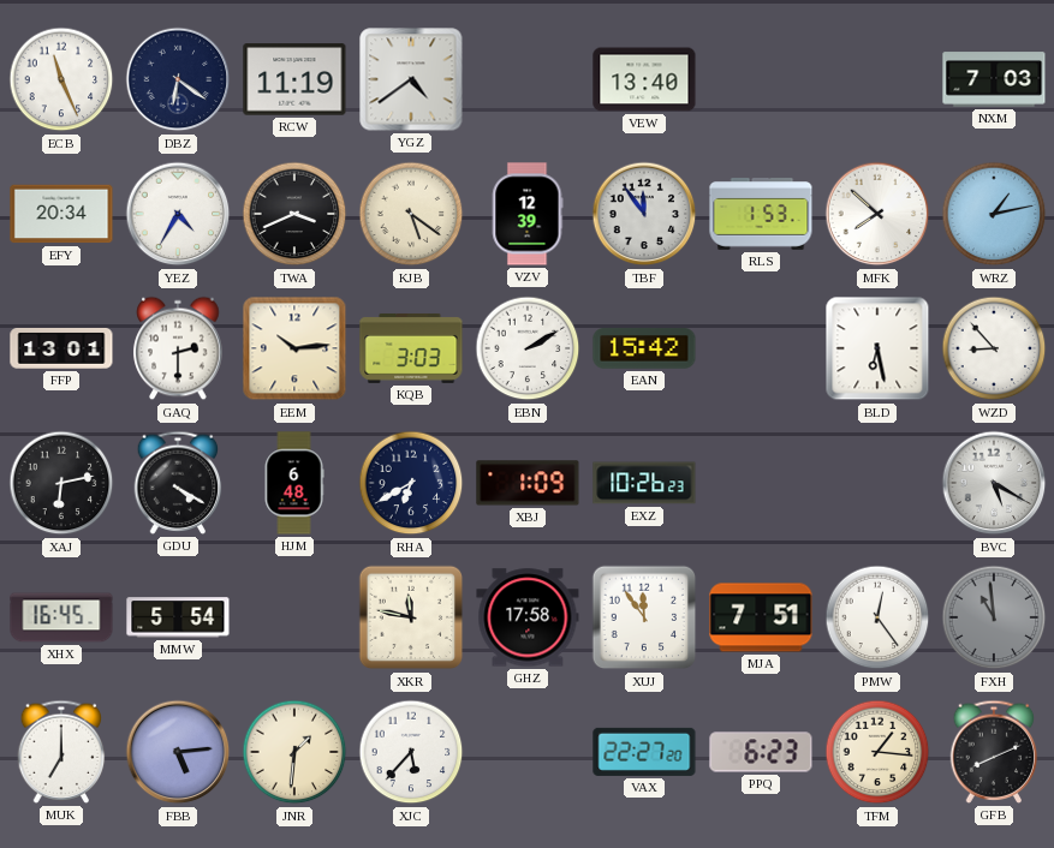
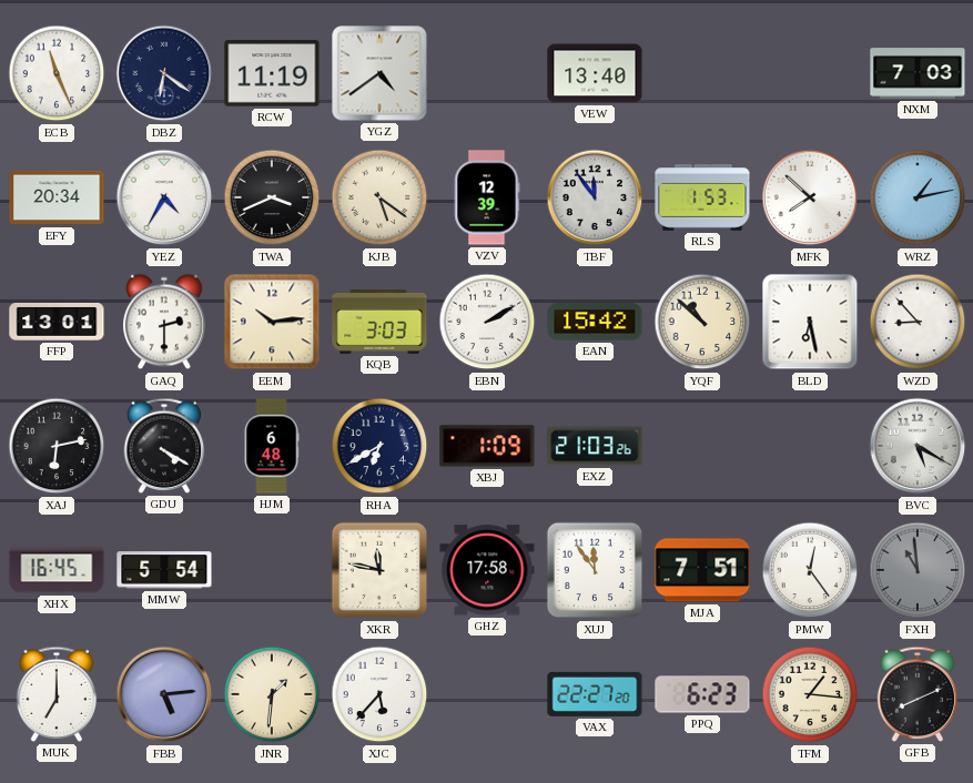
YQF: none -> 10:52
EXZ: 10:26 -> 21:03
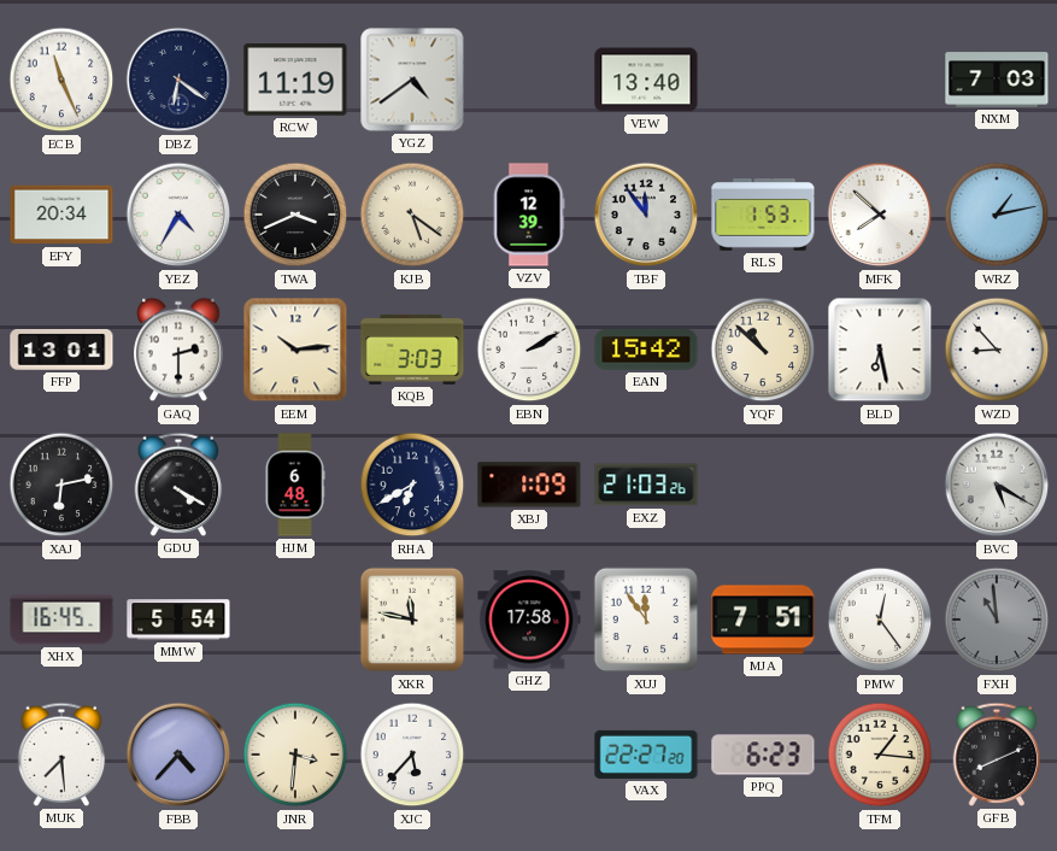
MUK: 7:00 -> 7:29
FBB: 5:14 -> 4:37
JNR: 1:31 -> 3:31
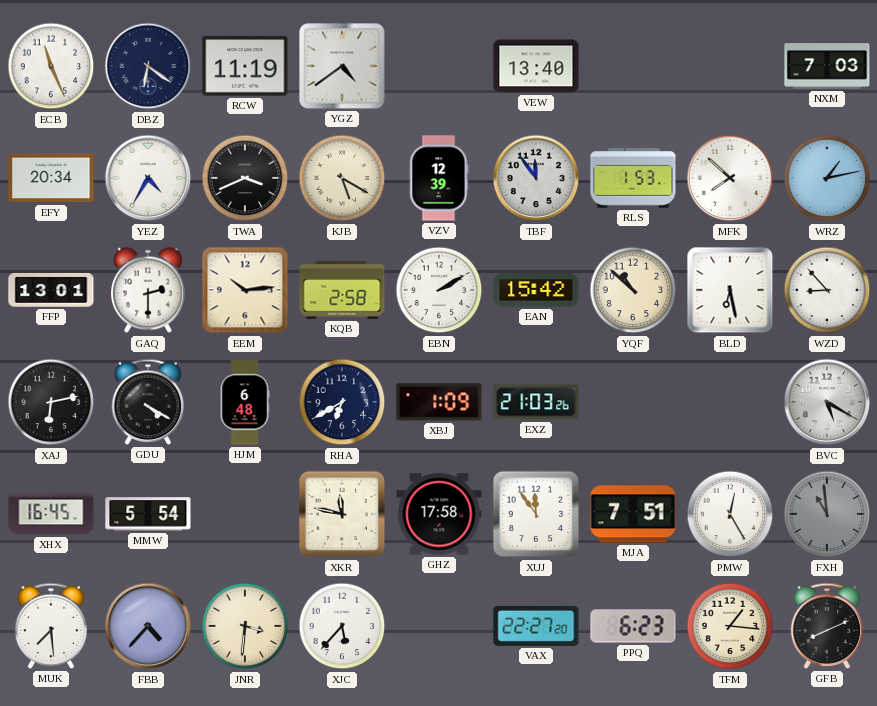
KJB: 5:21 -> 5:20
KQB: 3:03 -> 2:58
PMW: 12:24 -> 12:25
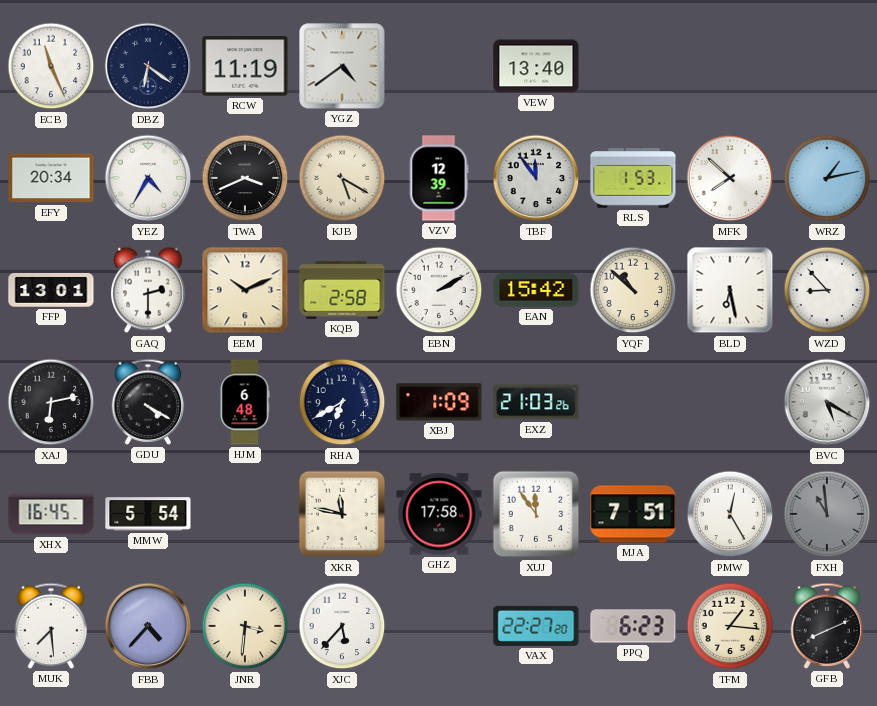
NXM: 7:03 -> none
EEM: 10:14 -> 10:11
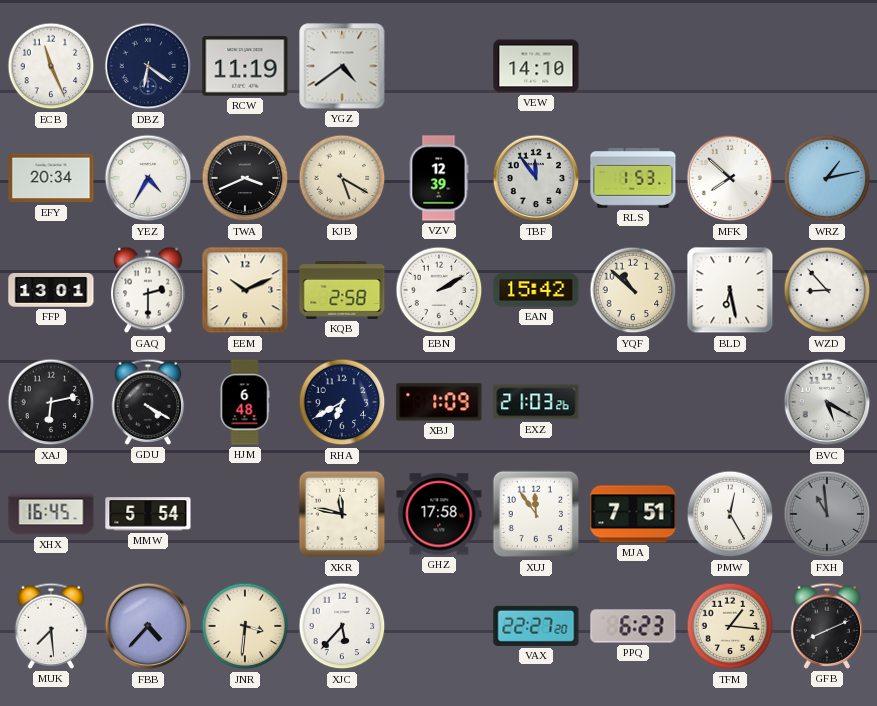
VEW: 13:40 -> 14:10
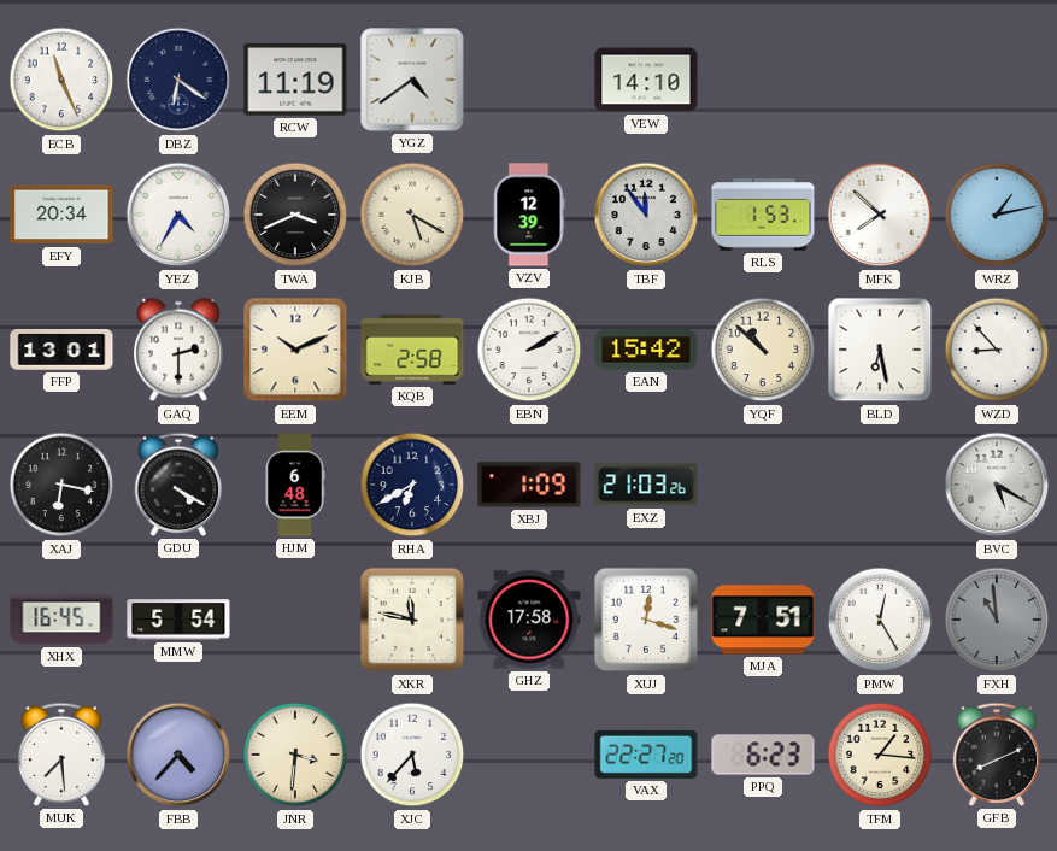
XAJ: 6:13 -> 6:17
XUJ: 11:54 -> 12:18
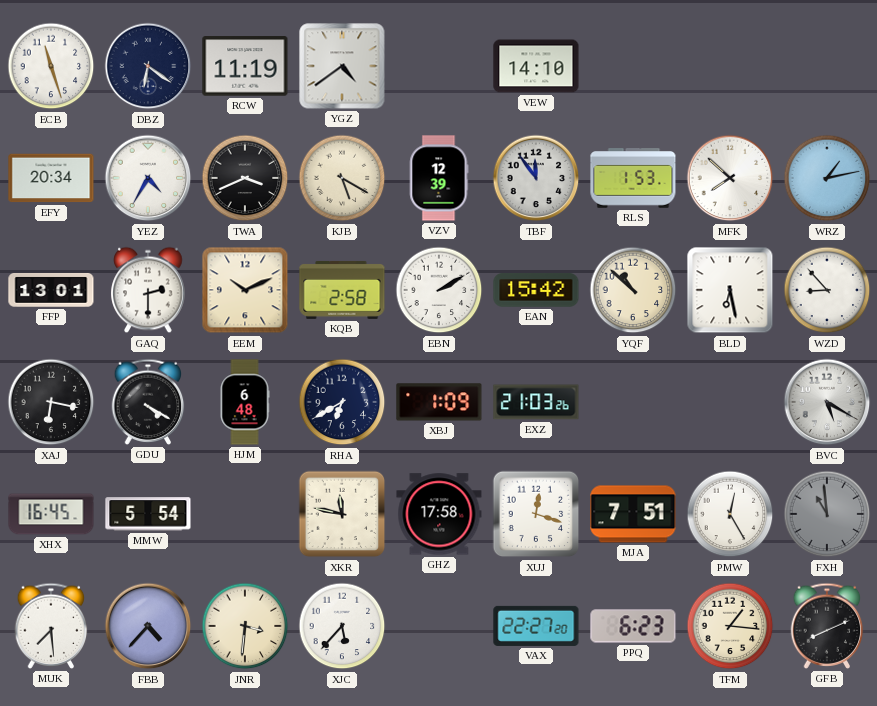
ECB: 11:26 -> 11:27
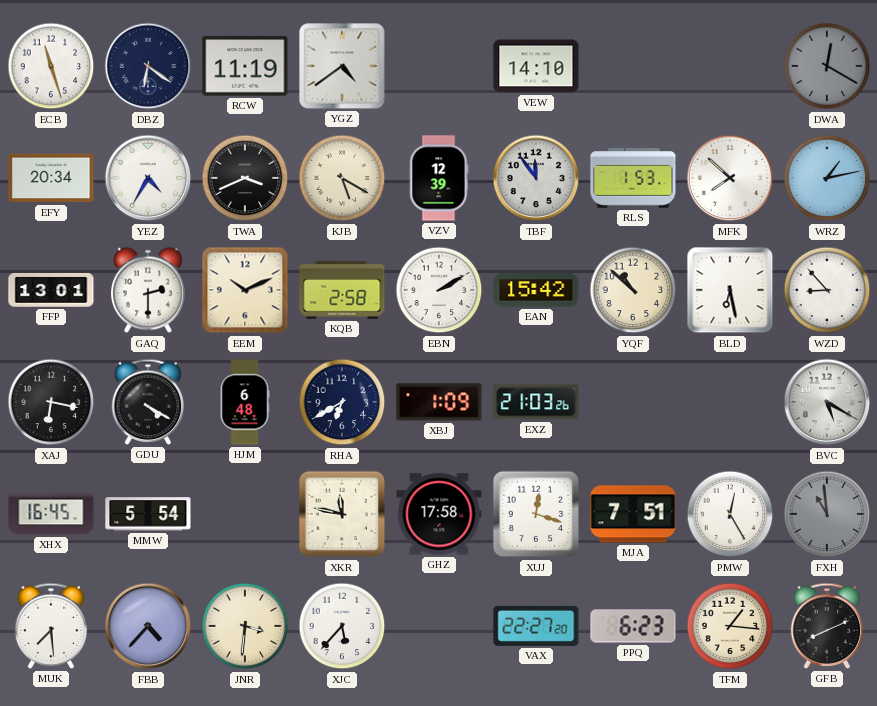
DWA: none -> 12:20
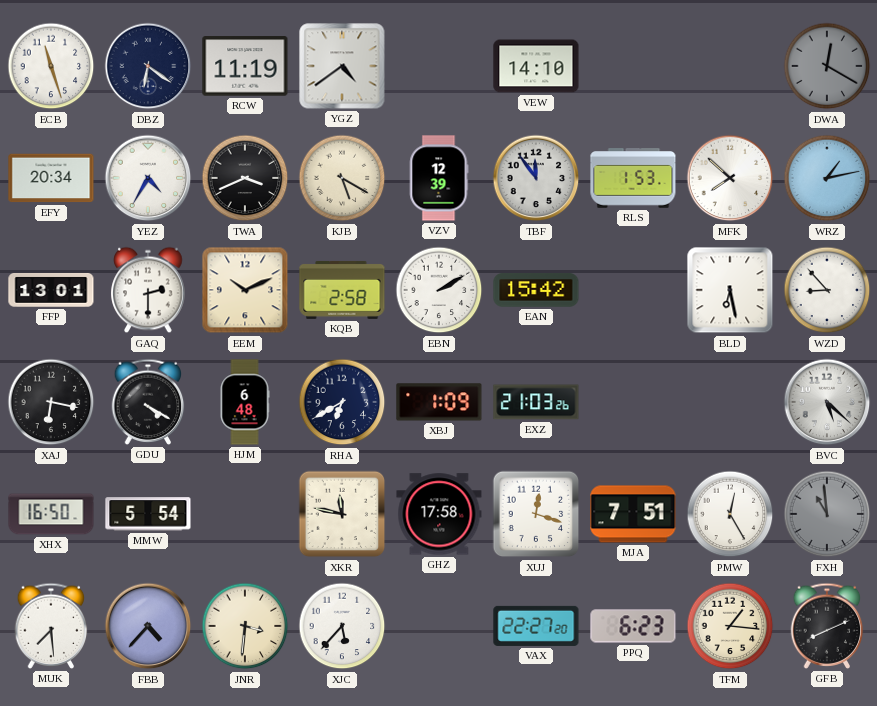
YQF: 10:52 -> none
BVC: 5:20 -> 5:22
XHX: 16:45 -> 16:50
